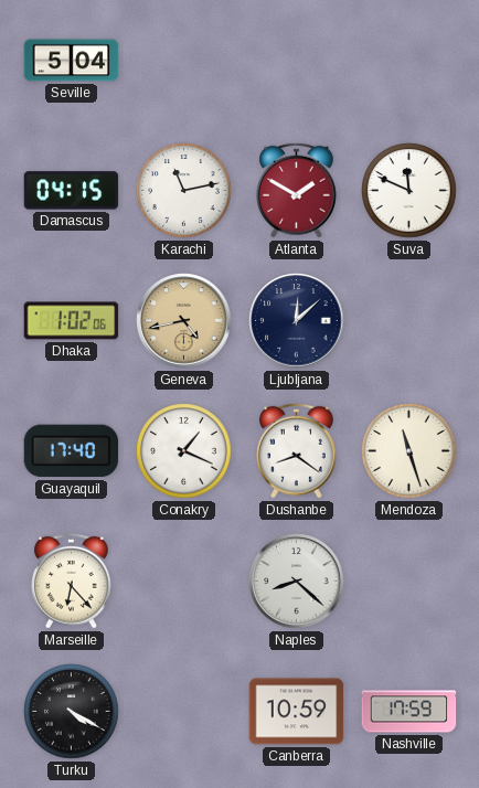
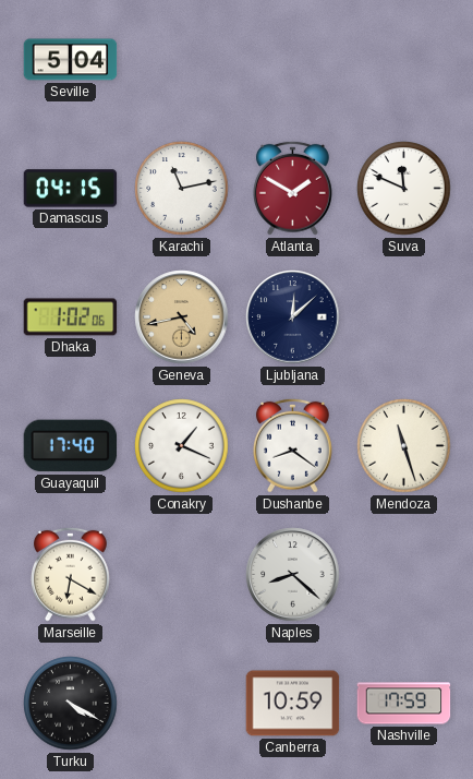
Marseille: 6:23 -> 6:20
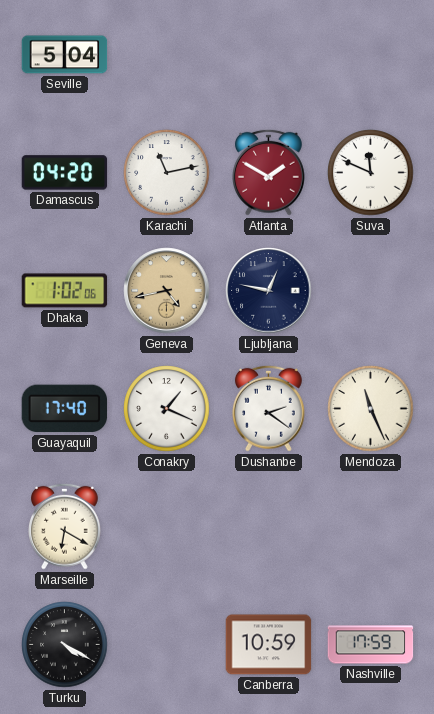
Damascus: 04:15 -> 04:20
Ljubljana: 12:08 -> 12:47
Dushanbe: 8:21 -> 2:21
Mendoza: 11:27 -> 11:26
Naples: 8:22 -> none
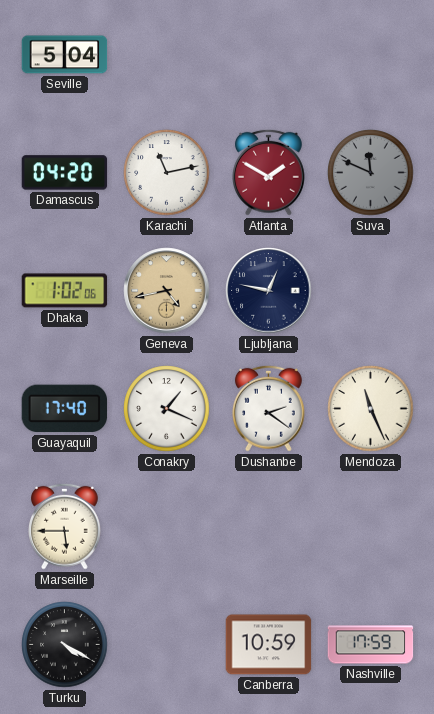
Suva dial: white -> grey
Marseille: 6:20 -> 5:45
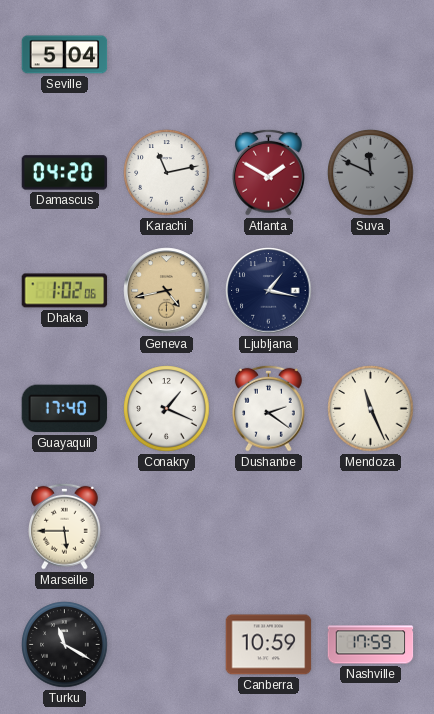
Ljubljana: 12:47 -> 1:17
Turku: 4:20 -> 11:20
